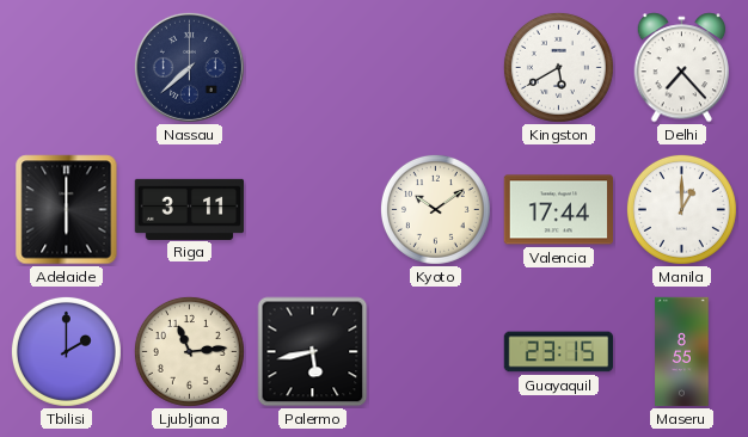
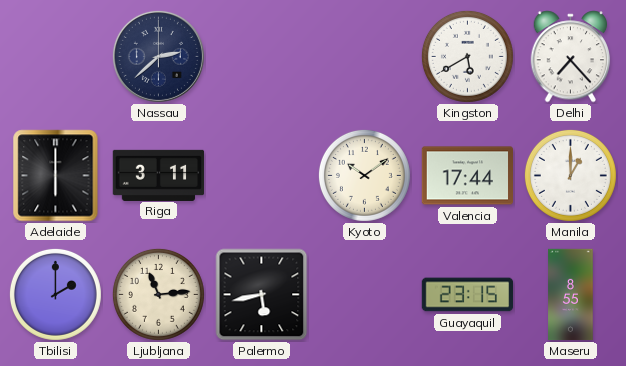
Nassau: 7:38 -> 2:38
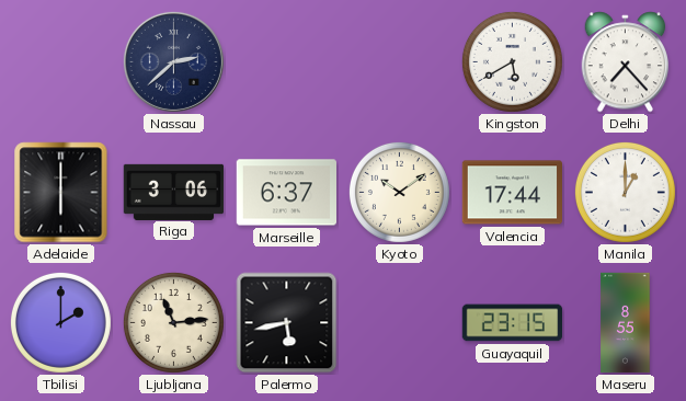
Riga: 3:11 -> 3:06
Marseille: none -> 6:37
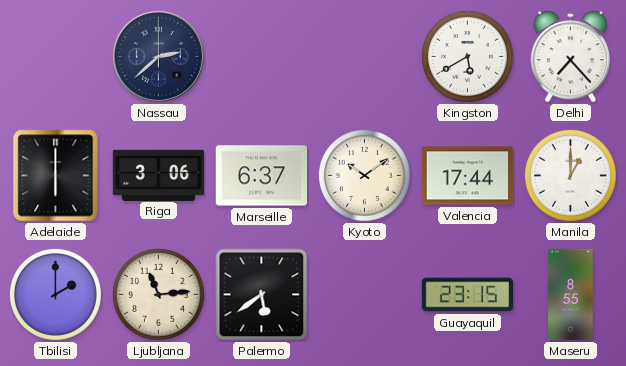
Palermo: 5:43 -> 5:39
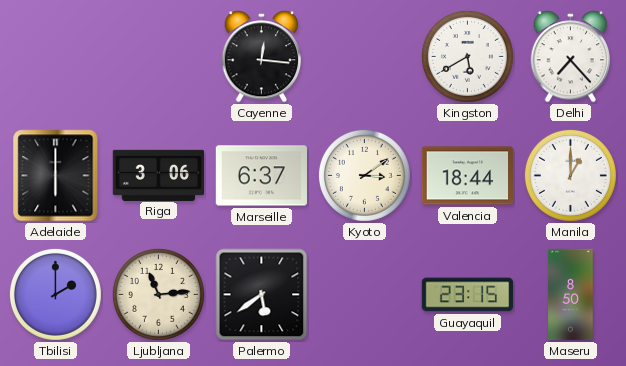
Nassau: 2:38 -> none
Cayenne: none -> 12:16
Kyoto: 10:09 -> 3:09
Valencia: 17:44 -> 18:44
Maseru: 8:55 -> 8:50
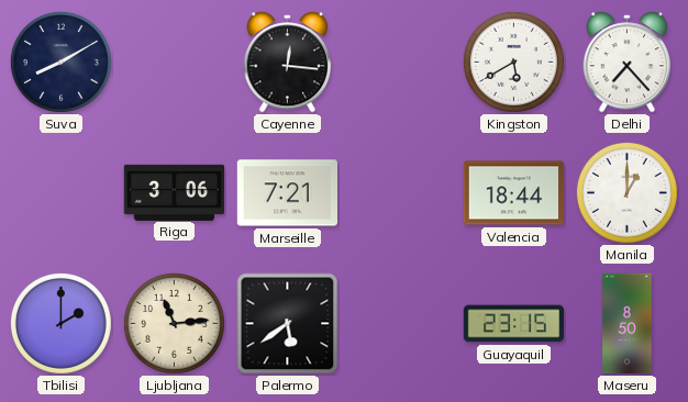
Suva: none -> 8:10
Adelaide: 6:00 -> none
Marseille: 6:37 -> 7:21
Kyoto: 3:09 -> none
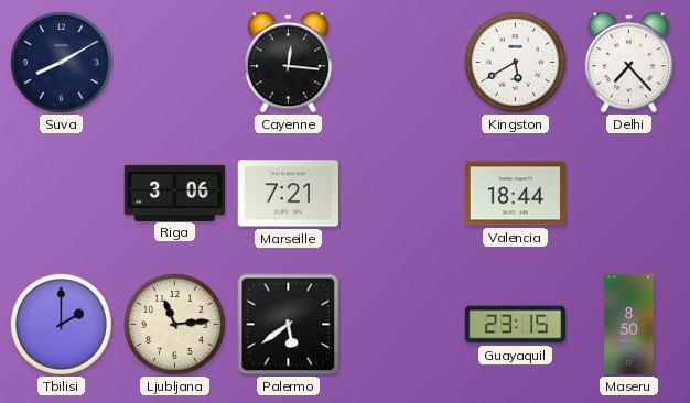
Manila: 1:00 -> none
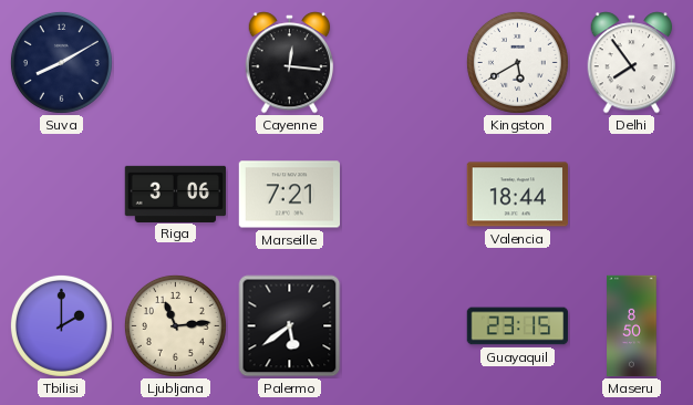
Delhi: 7:23 -> 7:54
